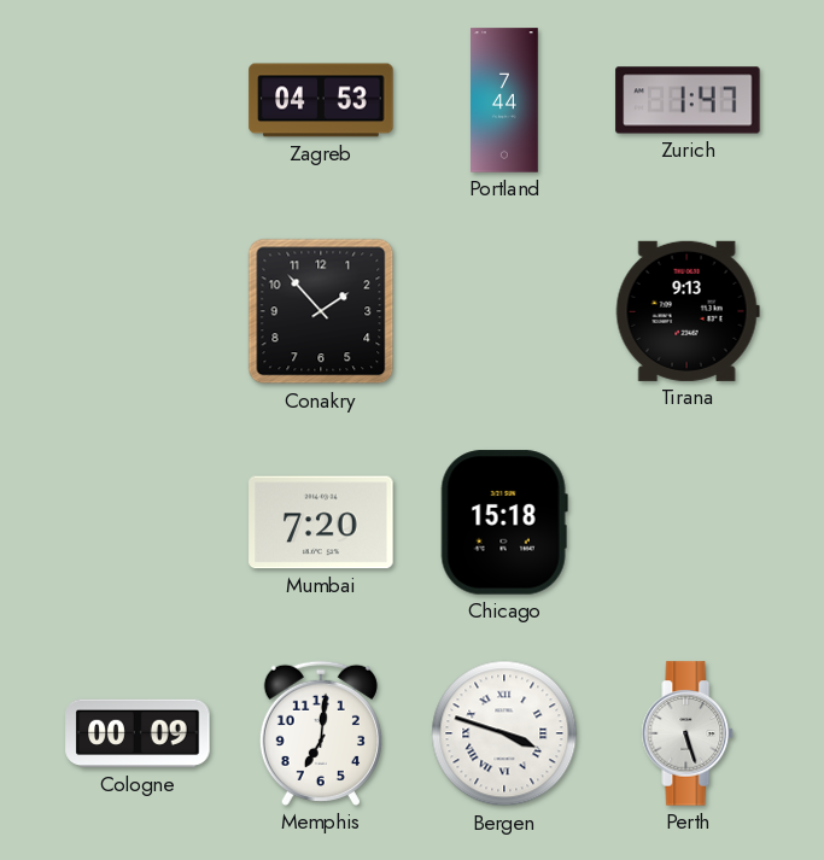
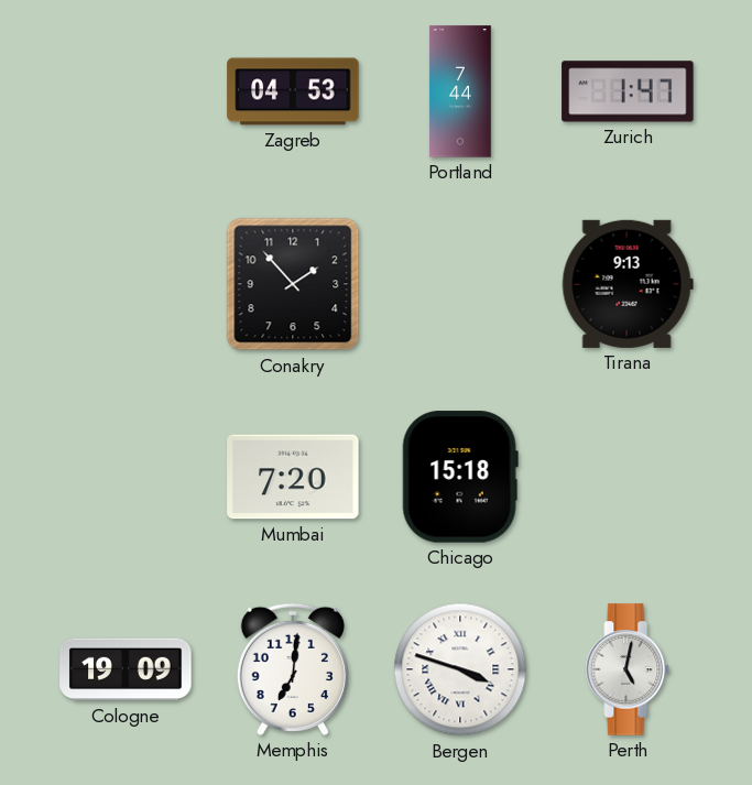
Cologne: 00:09 -> 19:09
Perth: 5:27 -> 5:02
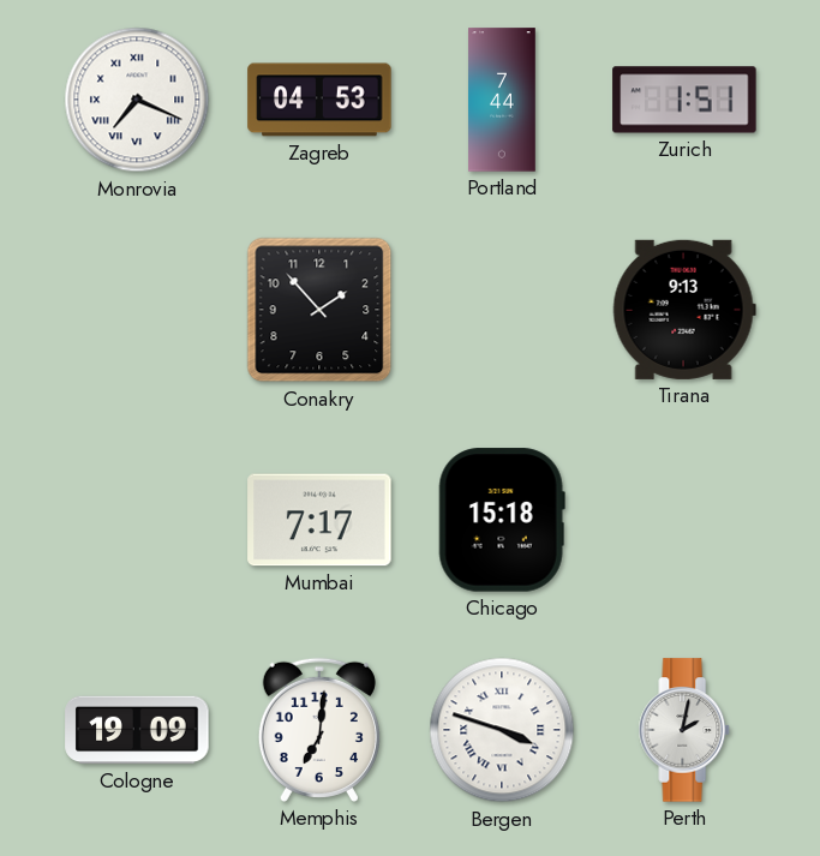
Monrovia: none -> 7:19
Zurich: 1:47 -> 1:51
Mumbai: 7:20 -> 7:17
Perth: 5:02 -> 2:02
